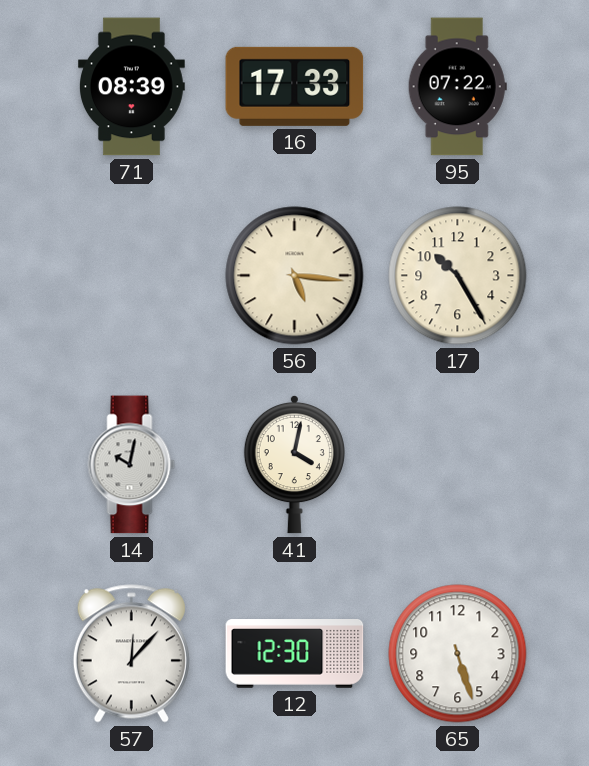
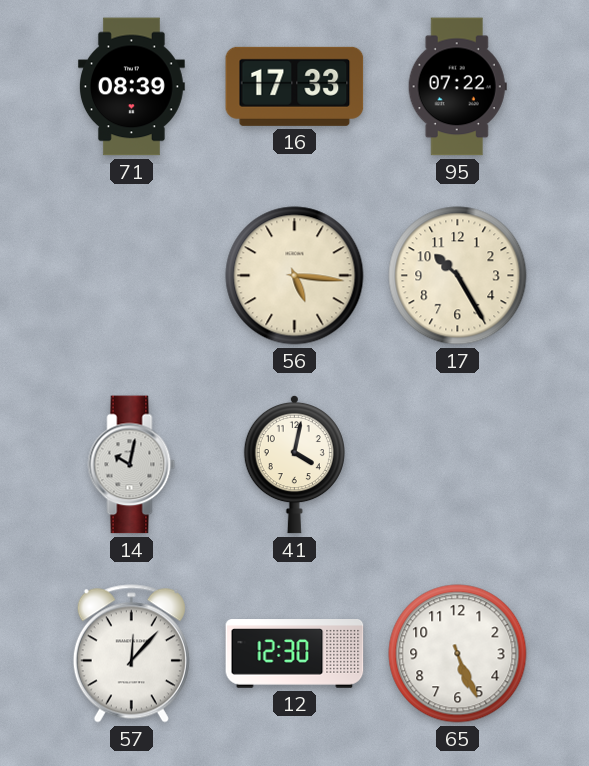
65: 5:27 -> 5:26
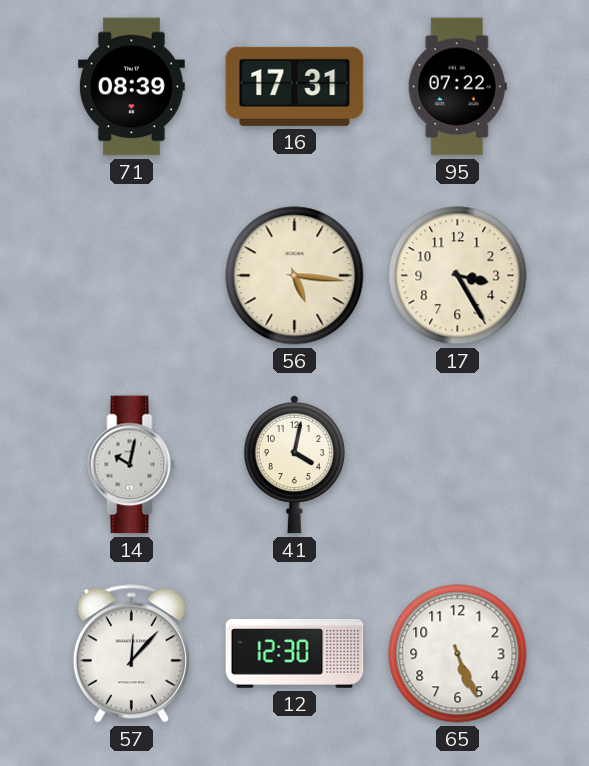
16: 17:33 -> 17:31
17: 10:25 -> 3:25
